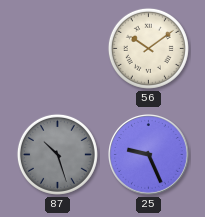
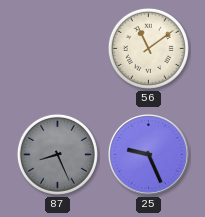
56: 10:09 -> 11:09
87: 10:27 -> 8:26
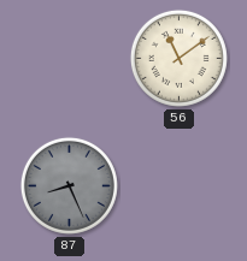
25: 9:26 -> none
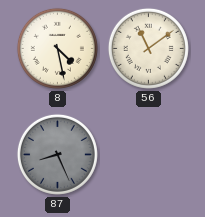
8: none -> 4:28
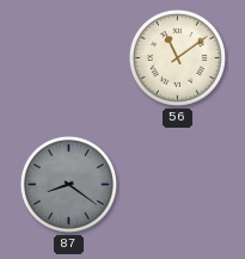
8: 4:28 -> none
87: 8:26 -> 8:21
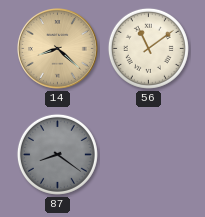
14: none -> 8:22
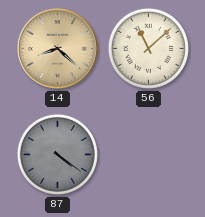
56: 11:09 -> 11:08
87: 8:21 -> 4:21
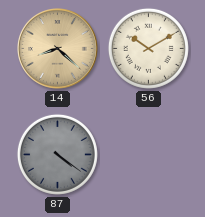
56: 11:08 -> 10:10
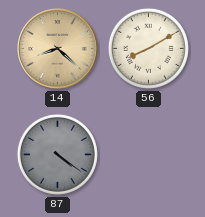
56: 10:10 -> 8:10
